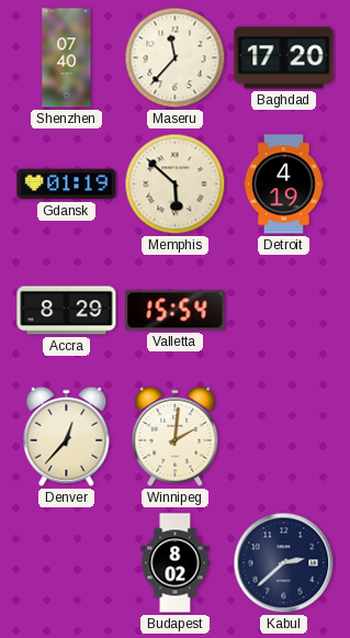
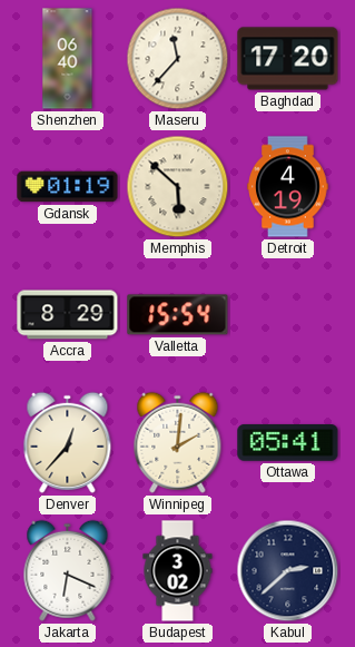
Shenzhen: 07:40 -> 06:40
Ottawa: none -> 05:41
Jakarta: none -> 6:19
Budapest: 8:02 -> 3:02
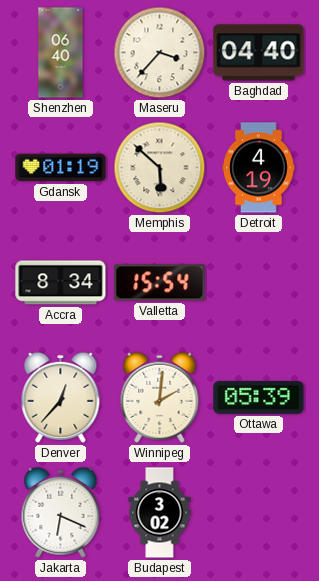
Maseru: 11:37 -> 3:37
Baghdad: 17:20 -> 04:40
Accra: 8:29 -> 8:34
Ottawa: 05:41 -> 05:39
Kabul: 2:38 -> none
